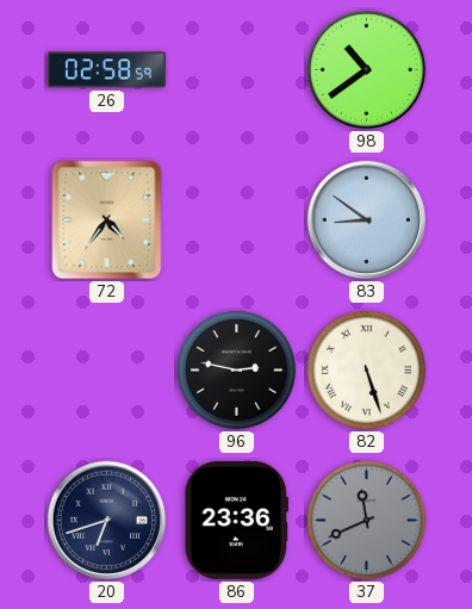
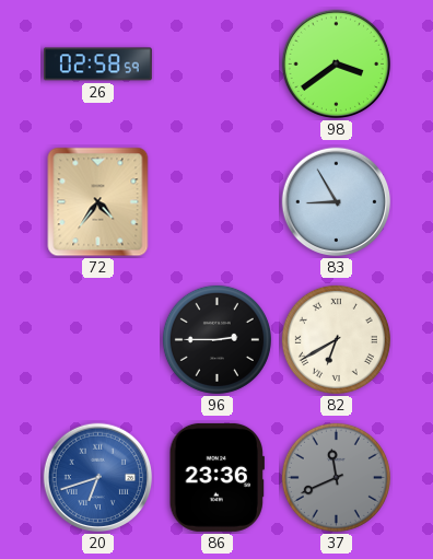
98: 10:39 -> 3:39
83: 8:51 -> 8:55
96: 2:47 -> 2:45
82: 5:27 -> 6:40
20 dial: navy -> blue
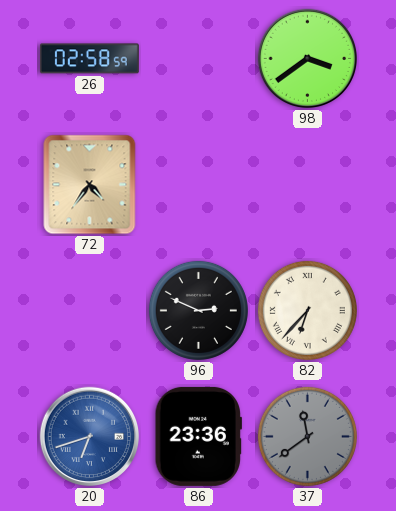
83: 8:55 -> none
96: 2:45 -> 2:49
82: 6:40 -> 6:37
37: 11:41 -> 11:39
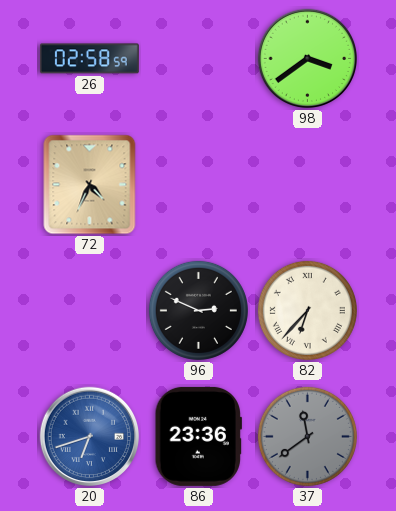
72: 4:36 -> 4:34
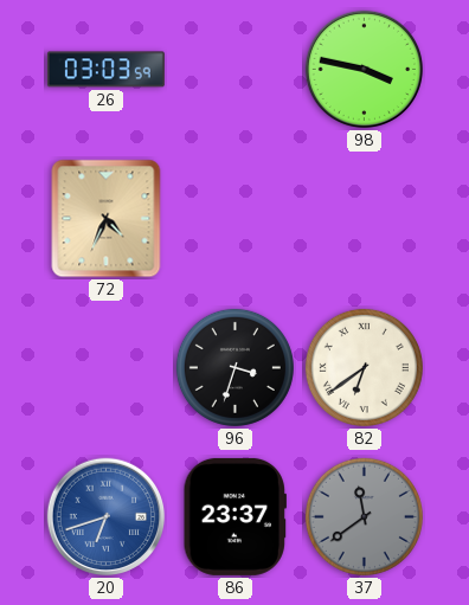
26: 02:58 -> 03:03
98: 3:39 -> 3:47
96: 2:49 -> 3:33
82: 6:37 -> 6:39
86: 23:36 -> 23:37
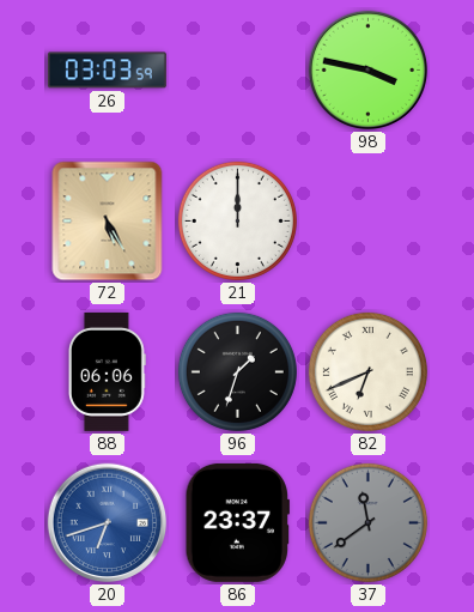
72: 4:34 -> 5:25
21: none -> 12:00
88: none -> 06:06
96: 3:33 -> 1:33
82: 6:39 -> 6:41
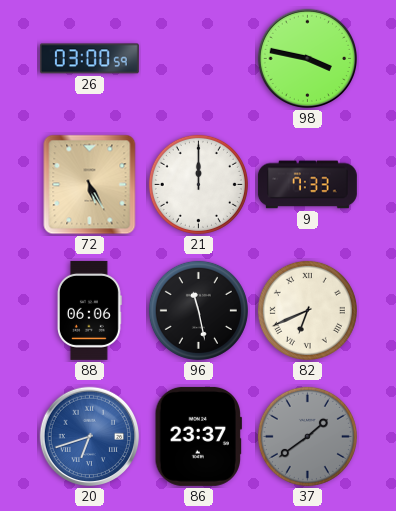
26: 03:03 -> 03:00
9: none -> 7:33
96: 1:33 -> 11:28
37: 11:39 -> 1:39
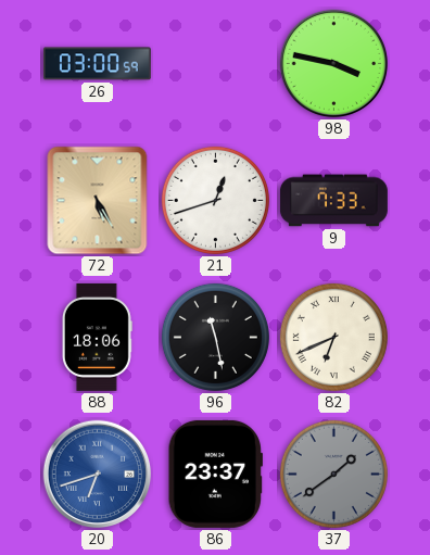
21: 12:00 -> 12:42
88: 06:06 -> 18:06
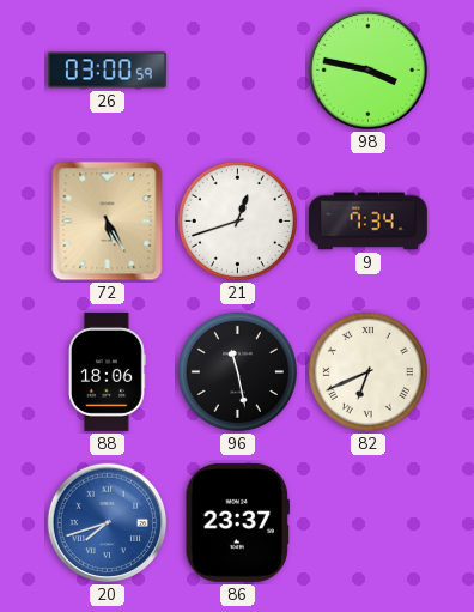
9: 7:33 -> 7:34
20: 6:42 -> 7:42
37: 1:39 -> none
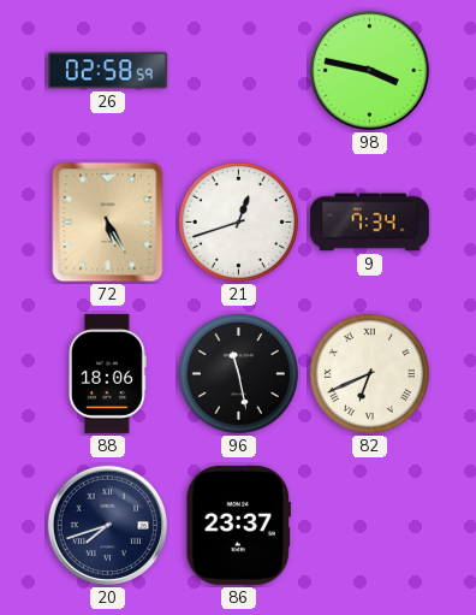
26: 03:00 -> 02:58
20 dial: blue -> navy
